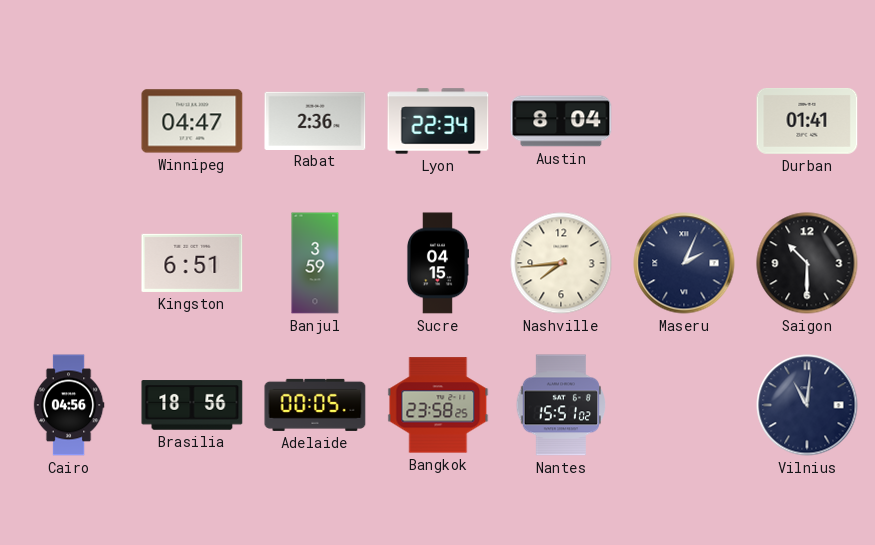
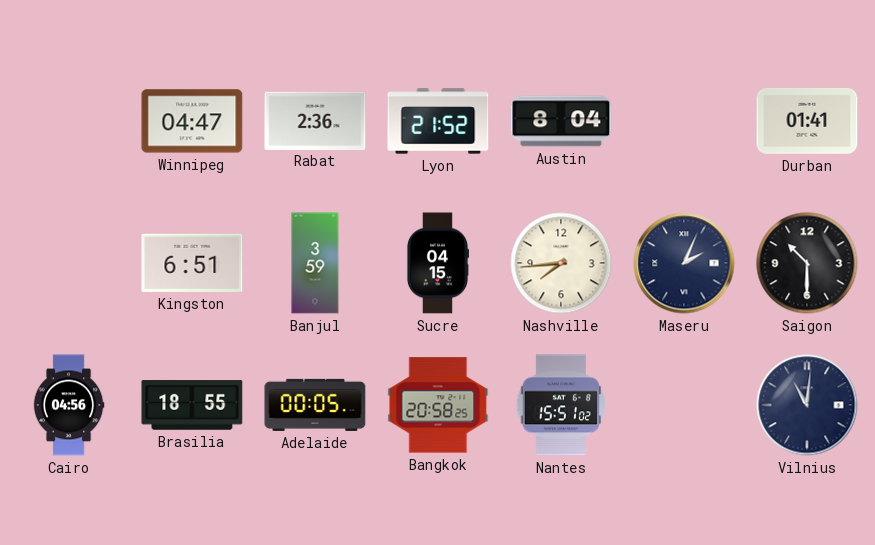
Lyon: 22:34 -> 21:52
Brasilia: 18:56 -> 18:55
Bangkok: 23:58 -> 20:58
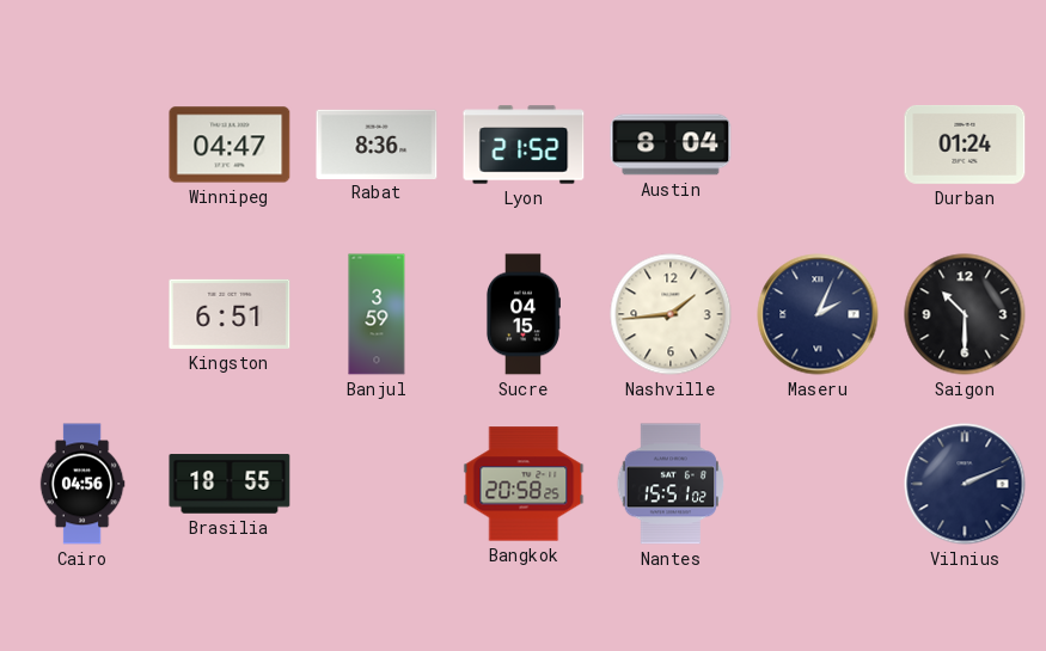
Rabat: 2:36 -> 8:36
Durban: 01:41 -> 01:24
Nashville: 7:44 -> 1:44
Adelaide: 00:05 -> none
Vilnius: 11:01 -> 2:11
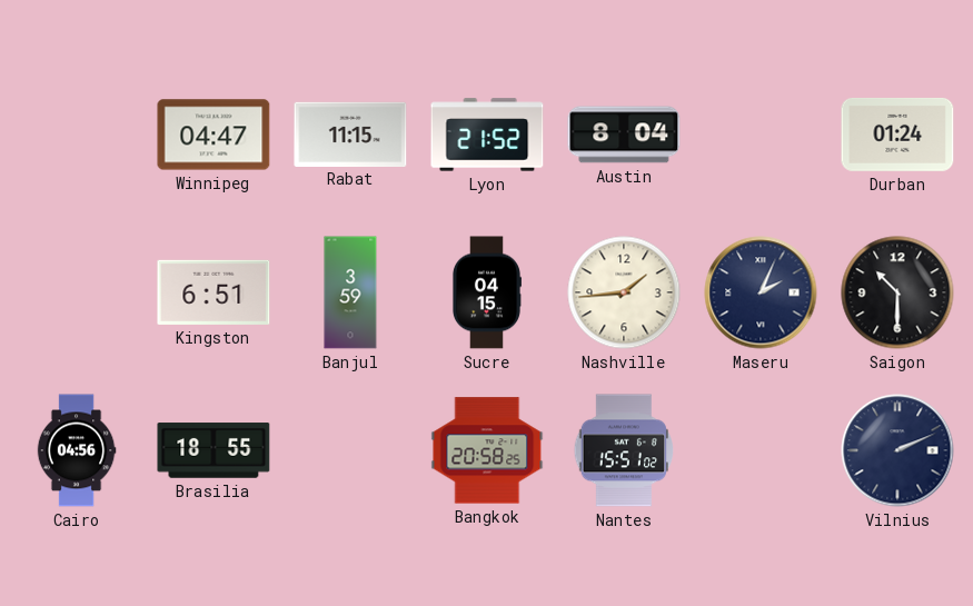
Rabat: 8:36 -> 11:15
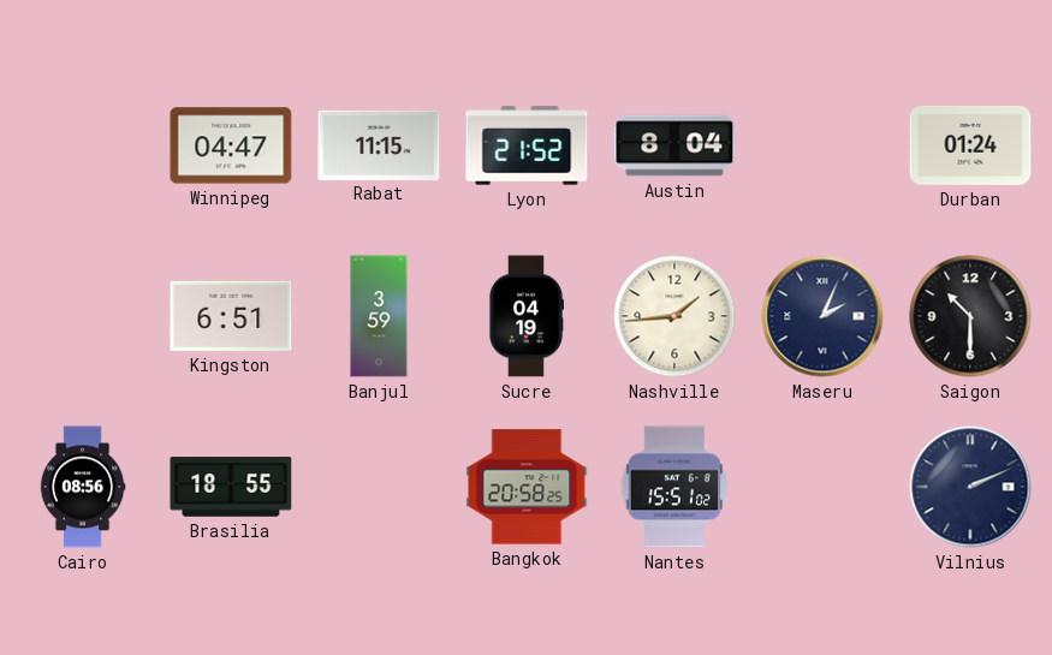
Sucre: 04:15 -> 04:19
Cairo: 04:56 -> 08:56
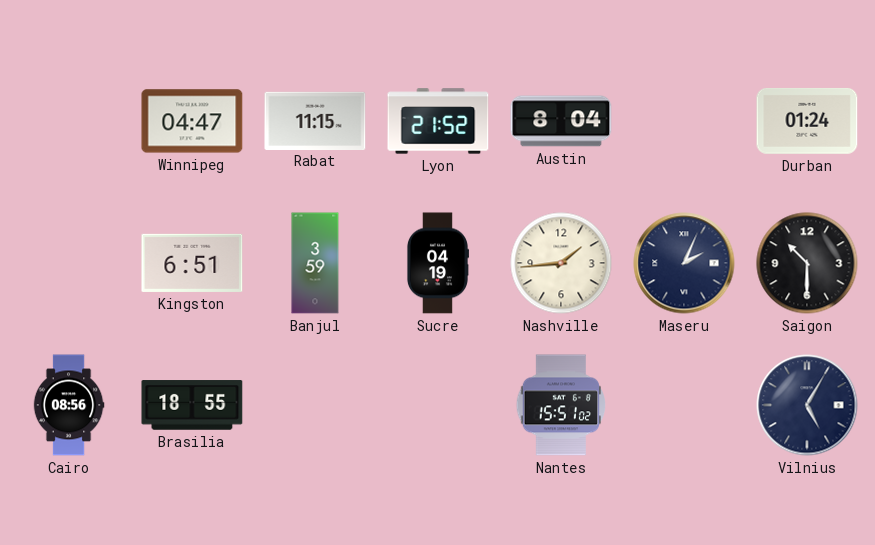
Bangkok: 20:58 -> none
Vilnius: 2:11 -> 5:05
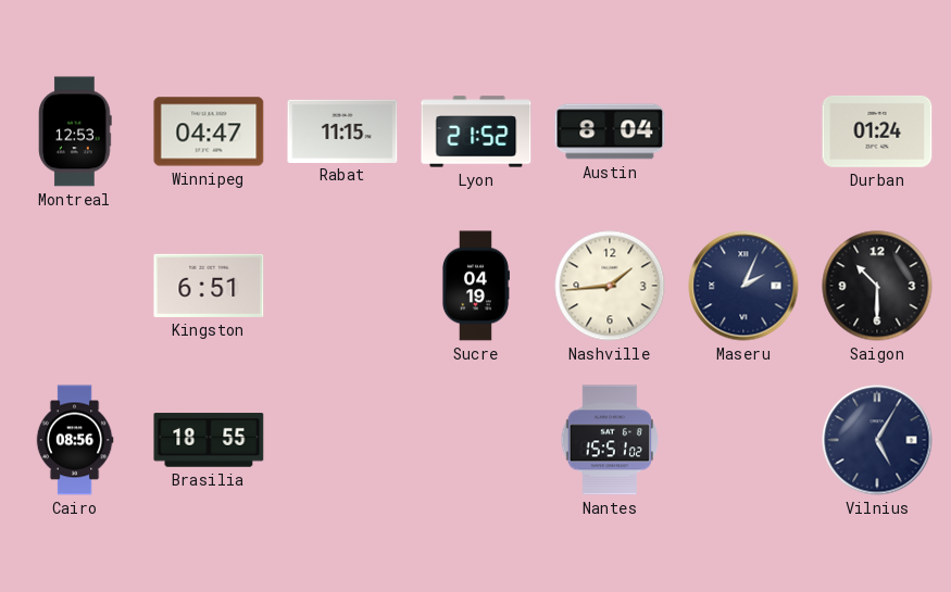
Montreal: none -> 12:53
Banjul: 3:59 -> none
